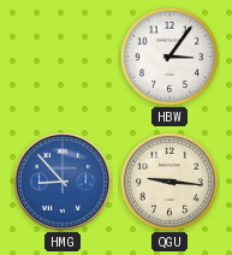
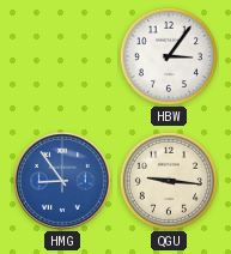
HMG: 8:53 -> 8:54
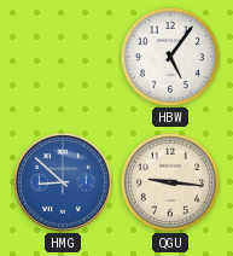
HBW: 3:06 -> 5:06
HMG: 8:54 -> 8:52
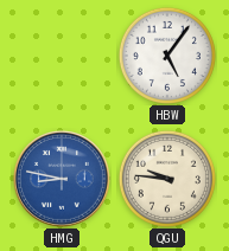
HMG: 8:52 -> 8:47
QGU: 9:16 -> 9:46
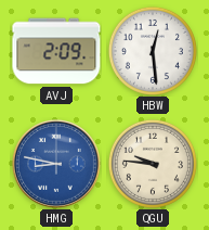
AVJ: none -> 2:09
HBW: 5:06 -> 12:29
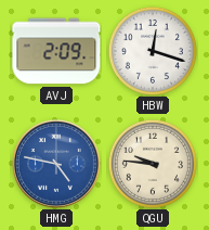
HBW: 12:29 -> 12:18
HMG: 8:47 -> 4:47
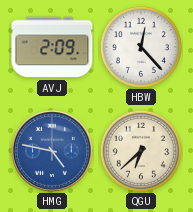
HBW: 12:18 -> 12:23
QGU: 9:46 -> 6:38
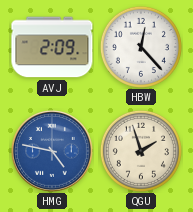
QGU: 6:38 -> 1:57
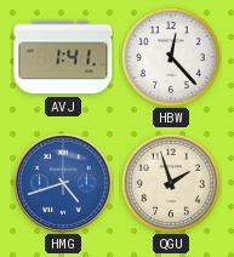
AVJ: 2:09 -> 1:41
HMG: 4:47 -> 4:42
